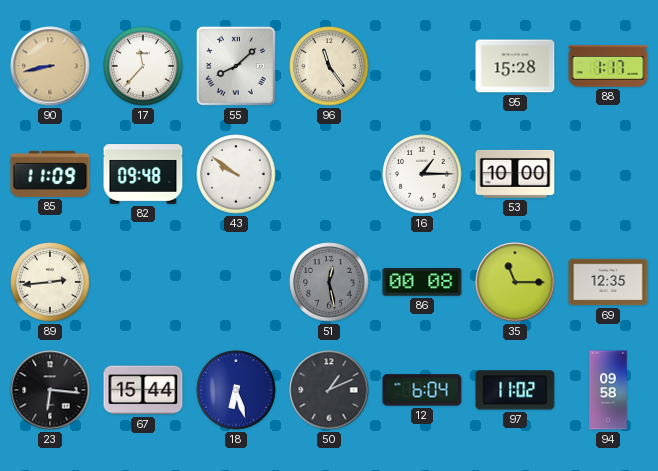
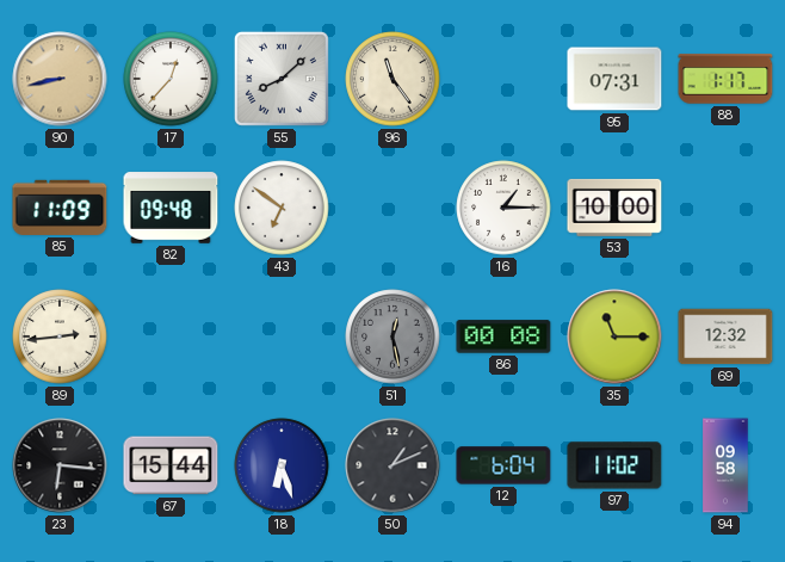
17: 11:37 -> 12:37
95: 15:28 -> 07:31
43: 9:51 -> 6:51
69: 12:35 -> 12:32
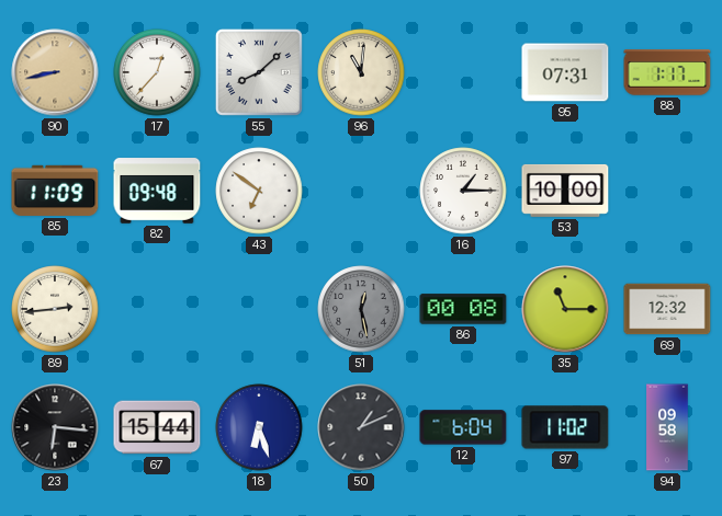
96: 11:24 -> 11:01
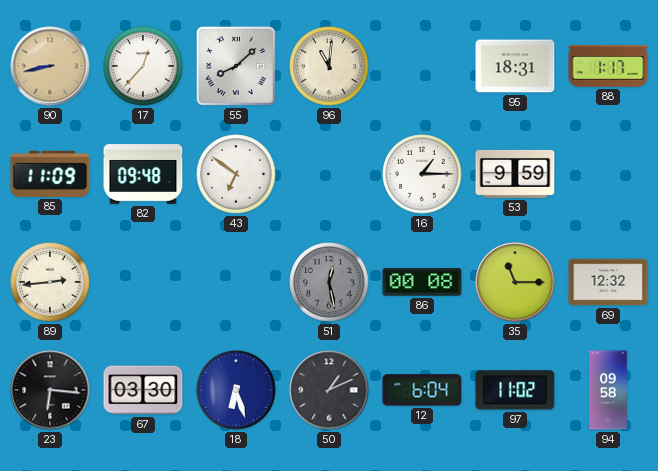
95: 07:31 -> 18:31
53: 10:00 -> 9:59
67: 15:44 -> 03:30
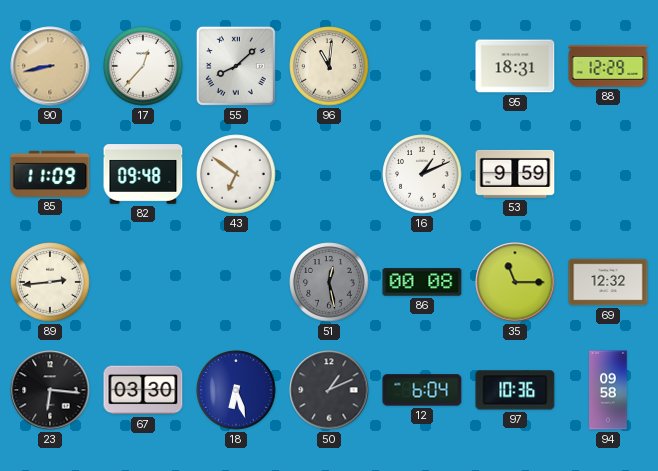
88: 1:17 -> 12:29
16: 1:15 -> 1:11
97: 11:02 -> 10:36
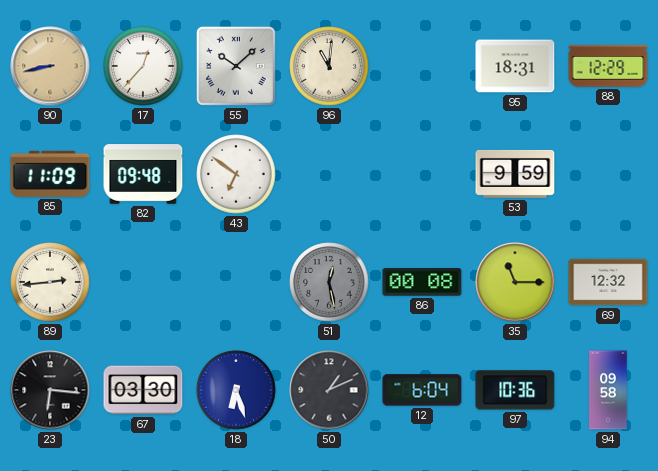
55: 8:08 -> 10:08
16: 1:11 -> none
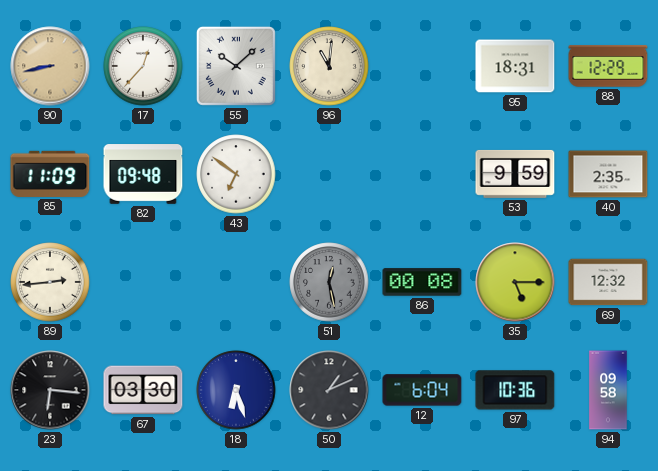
40: none -> 2:35
35: 11:15 -> 5:15
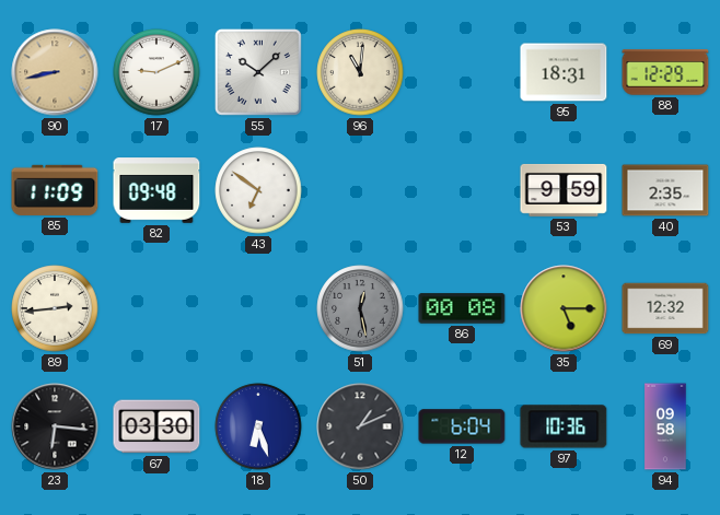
17: 12:37 -> 9:11
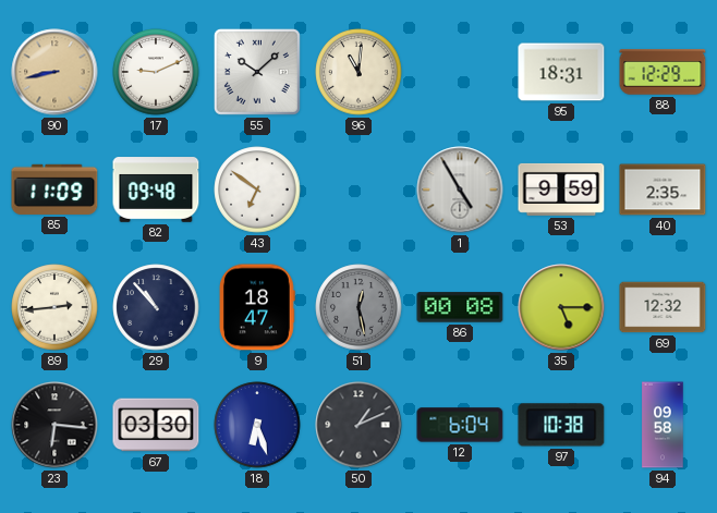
1: none -> 4:55
29: none -> 10:53
9: none -> 18:47
97: 10:36 -> 10:38
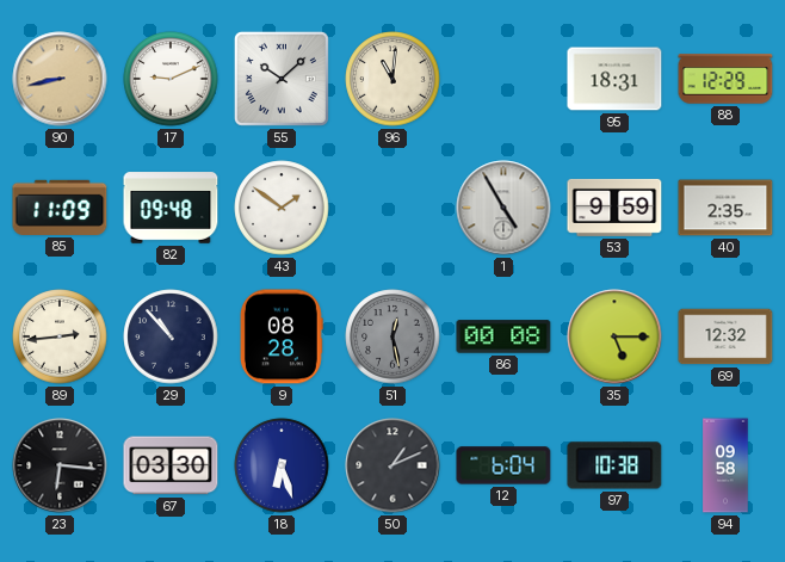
43: 6:51 -> 1:51
9: 18:47 -> 08:28
